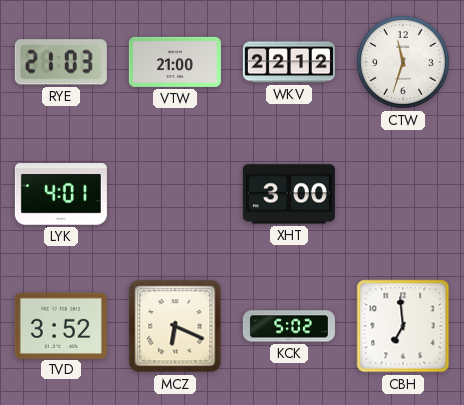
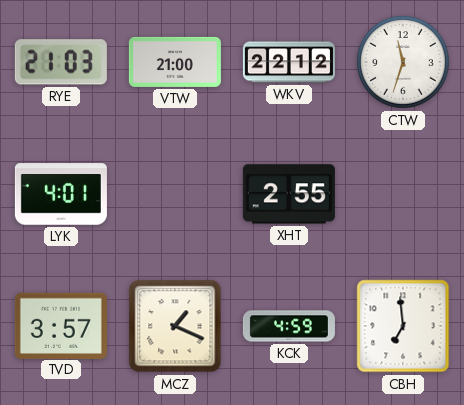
XHT: 3:00 -> 2:55
TVD: 3:52 -> 3:57
MCZ: 6:19 -> 1:19
KCK: 5:02 -> 4:59
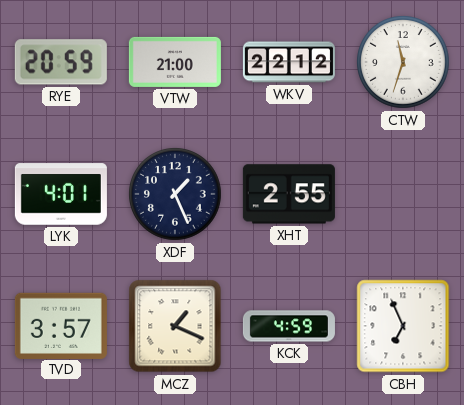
RYE: 21:03 -> 20:59
XDF: none -> 1:26
CBH: 6:59 -> 6:56
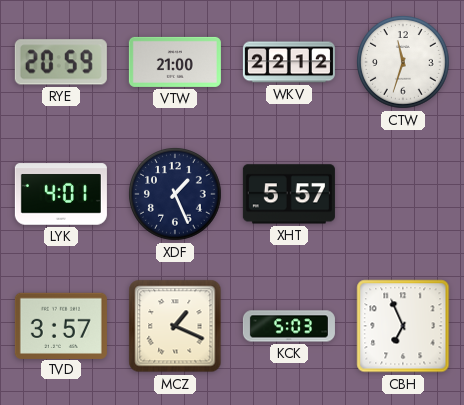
XHT: 2:55 -> 5:57
KCK: 4:59 -> 5:03
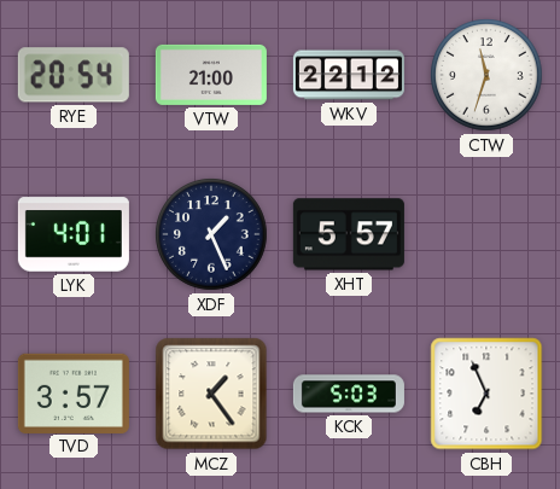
RYE: 20:59 -> 20:54
MCZ: 1:19 -> 1:24
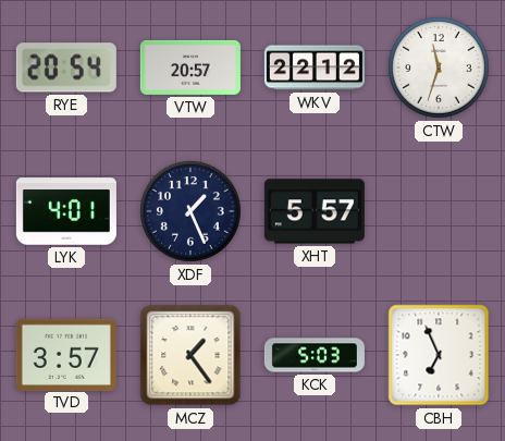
VTW: 21:00 -> 20:57
